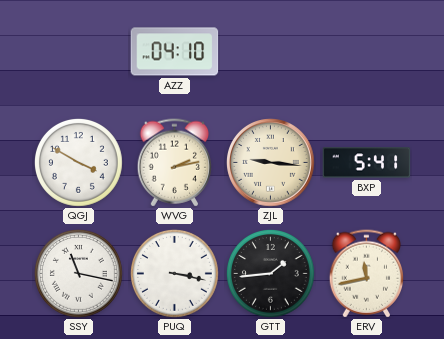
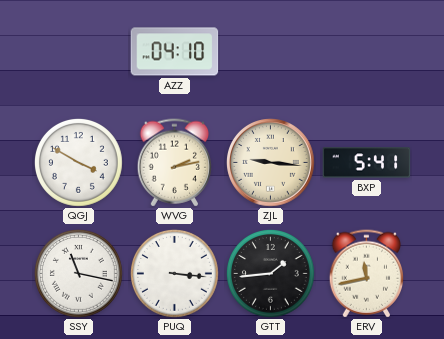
PUQ: 3:17 -> 3:16
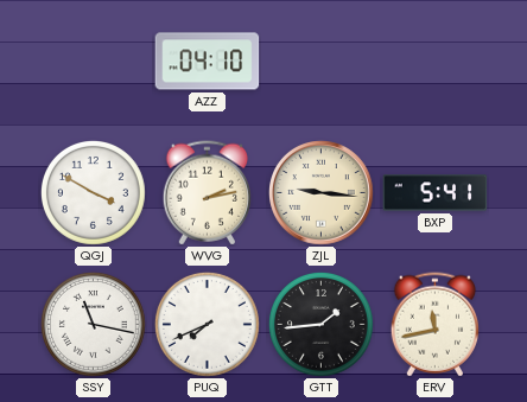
PUQ: 3:16 -> 7:41
